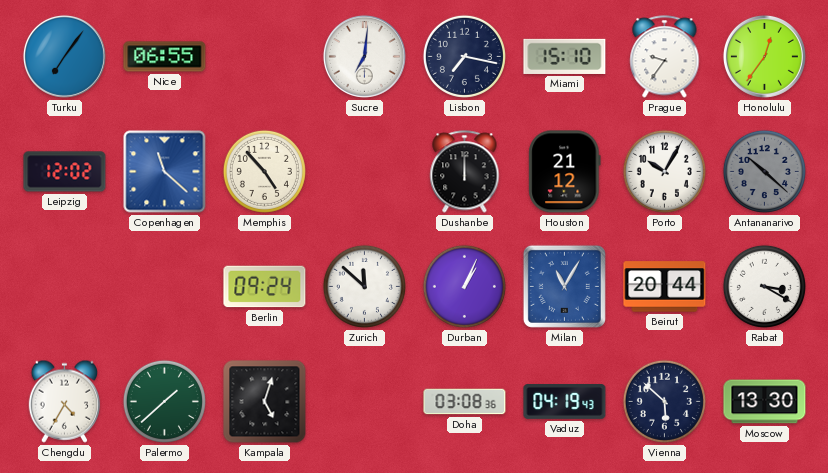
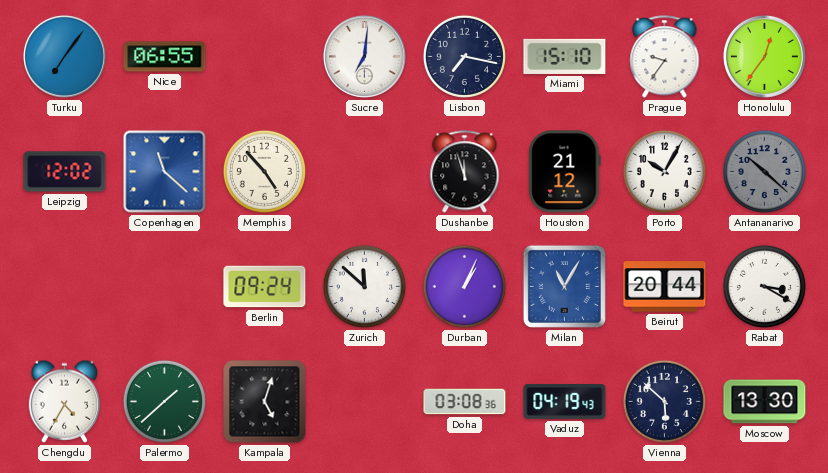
Dushanbe: 12:00 -> 11:57
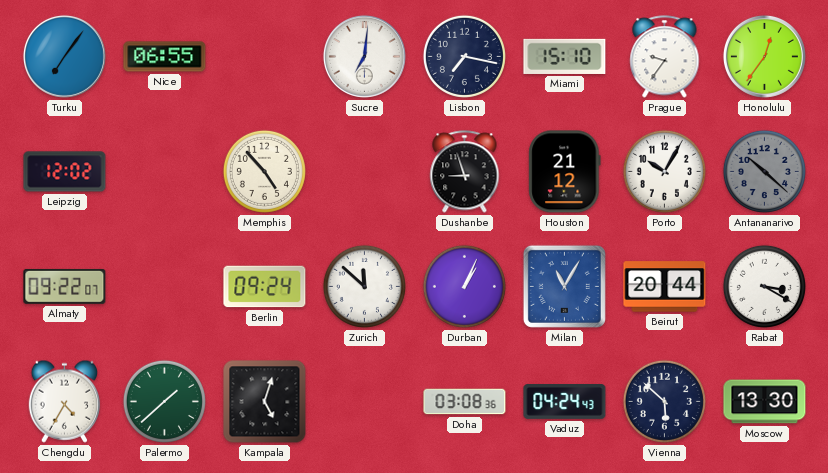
Copenhagen: 11:22 -> none
Dushanbe: 11:57 -> 8:57
Almaty: none -> 09:22
Vaduz: 04:19 -> 04:24
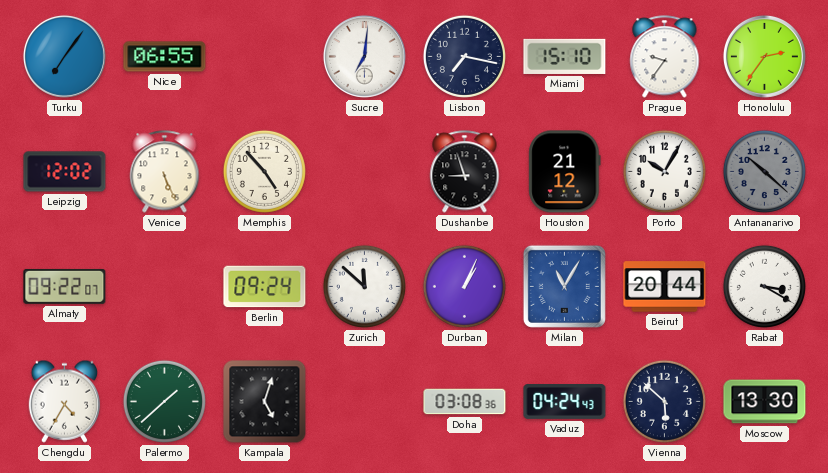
Honolulu: 12:36 -> 2:36
Venice: none -> 5:26
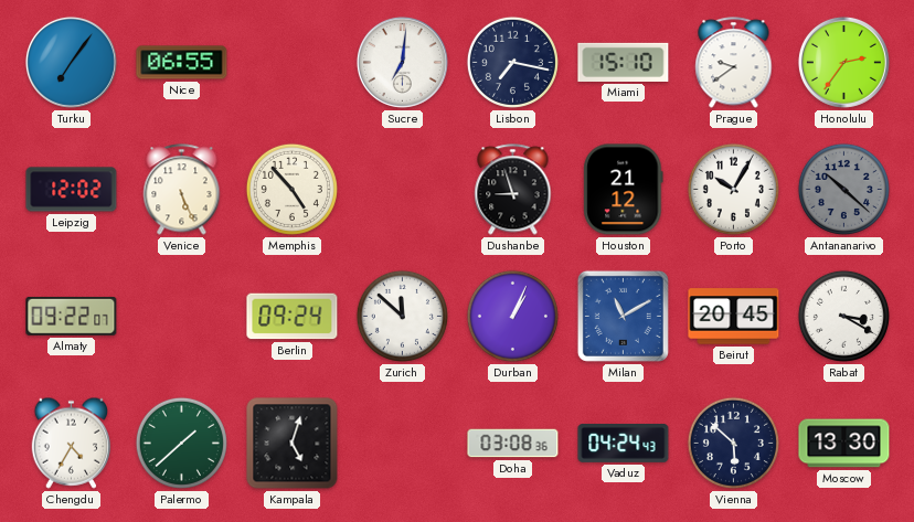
Prague: 9:36 -> 9:39
Milan: 11:05 -> 11:10
Beirut: 20:44 -> 20:45
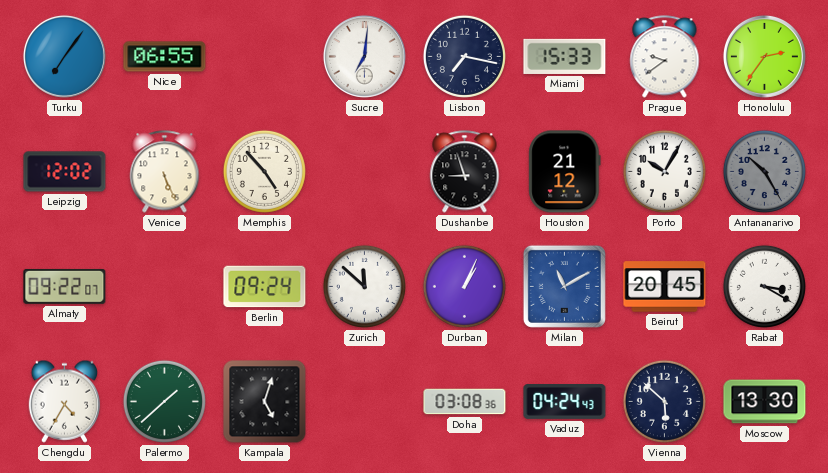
Miami: 15:10 -> 15:33
Antananarivo: 10:22 -> 10:25
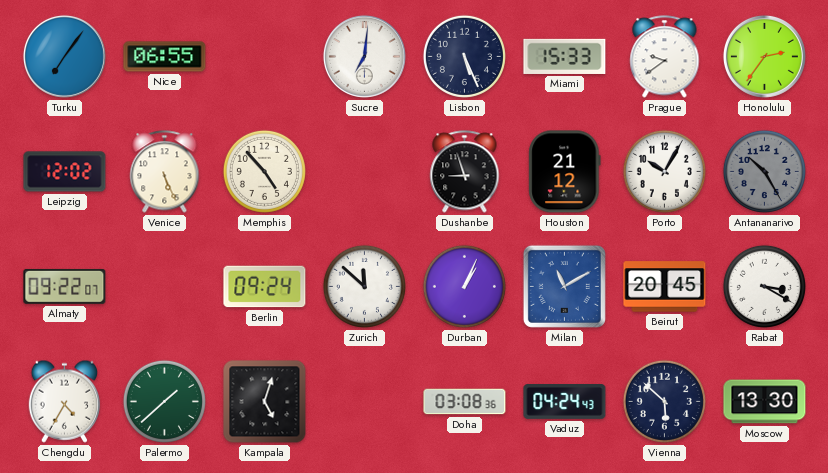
Lisbon: 7:17 -> 5:26
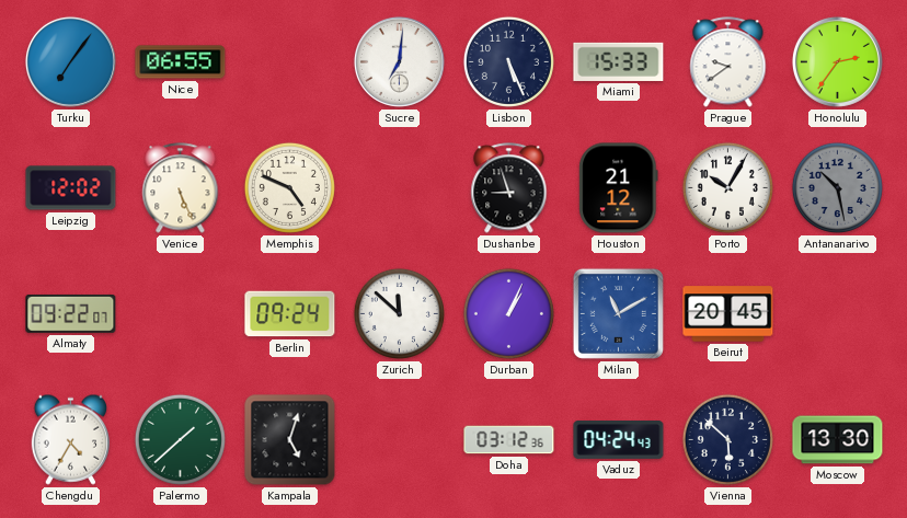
Memphis: 4:53 -> 4:49
Antananarivo: 10:25 -> 10:28
Rabat: 3:20 -> none
Doha: 03:08 -> 03:12
